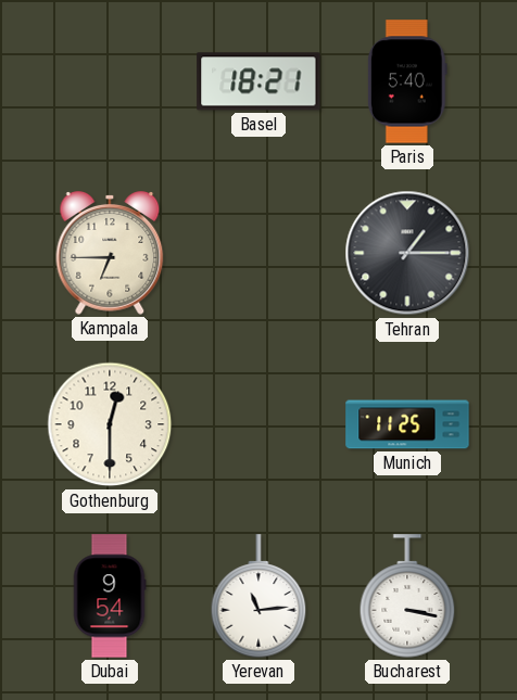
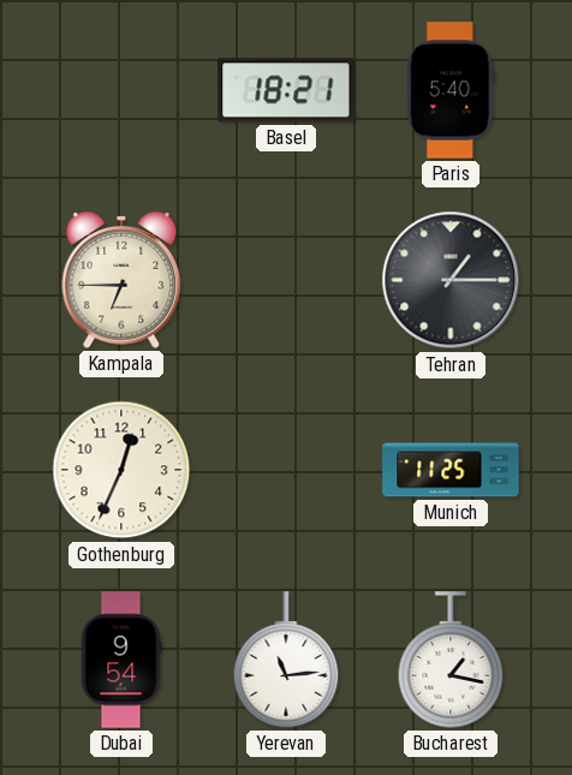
Gothenburg: 12:30 -> 12:34
Bucharest: 3:17 -> 1:17
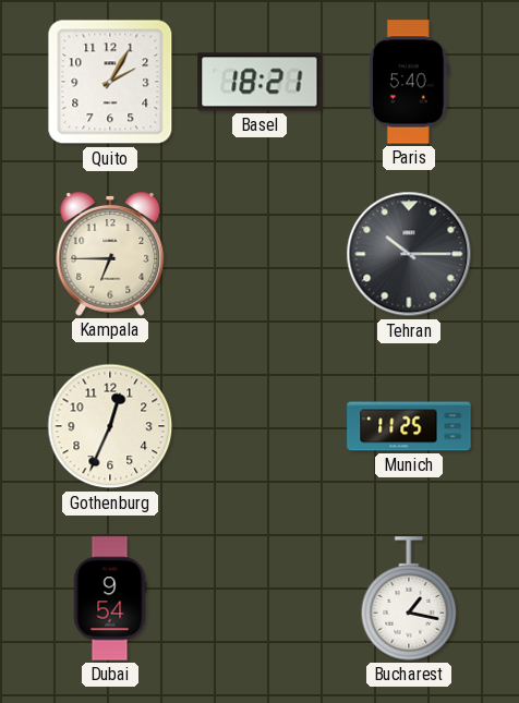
Quito: none -> 2:05
Tehran: 1:15 -> 10:15
Yerevan: 11:14 -> none
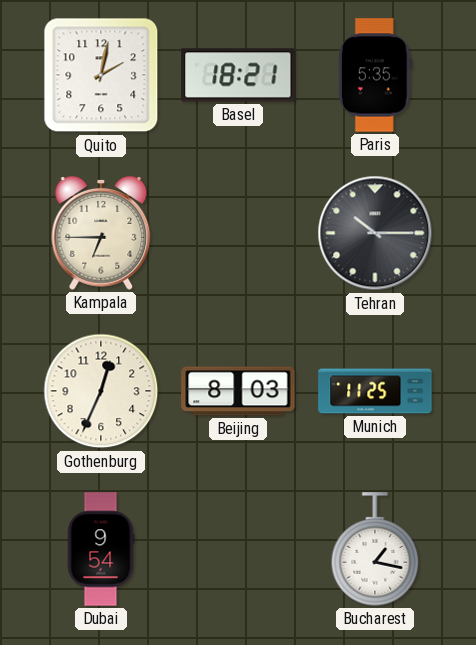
Quito: 2:05 -> 2:02
Paris: 5:40 -> 5:35
Beijing: none -> 8:03
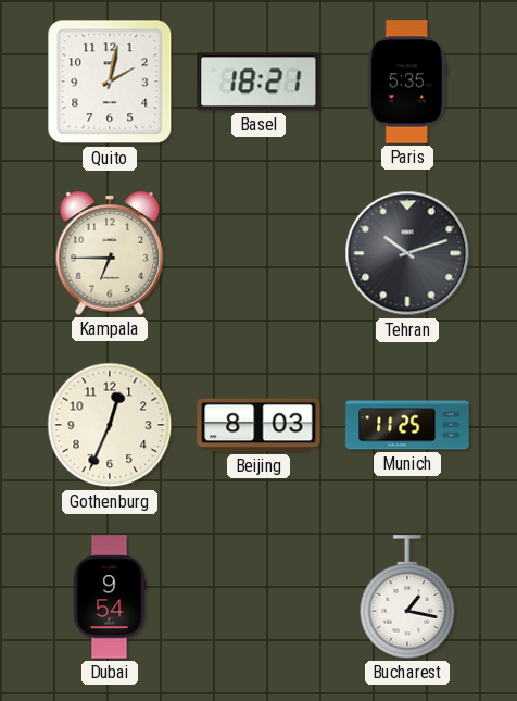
Tehran: 10:15 -> 10:12
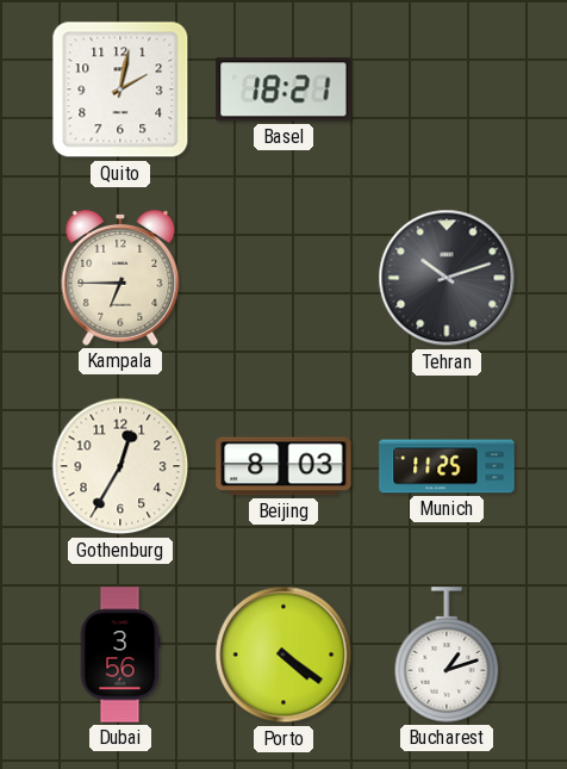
Paris: 5:35 -> none
Gothenburg: 12:34 -> 12:35
Dubai: 9:54 -> 3:56
Porto: none -> 4:21
Bucharest: 1:17 -> 1:12
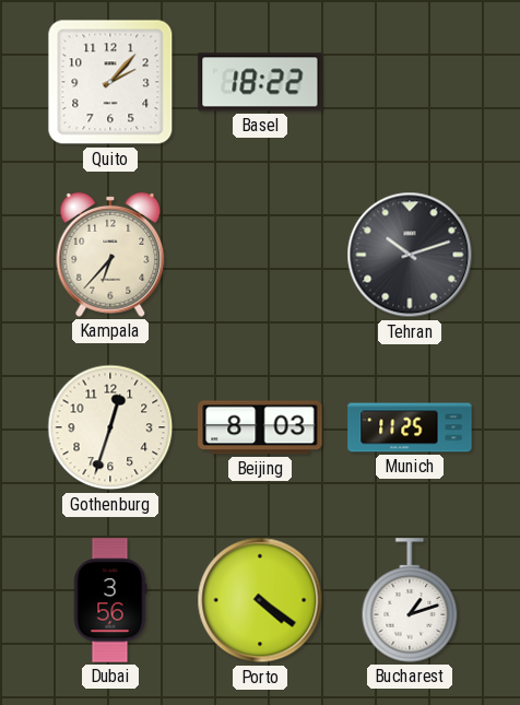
Quito: 2:02 -> 2:07
Basel: 18:21 -> 18:22
Kampala: 6:45 -> 6:37
Gothenburg: 12:35 -> 12:33
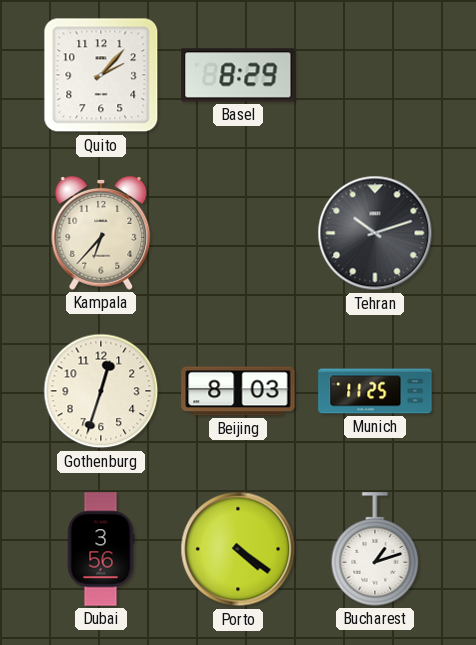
Basel: 18:22 -> 8:29
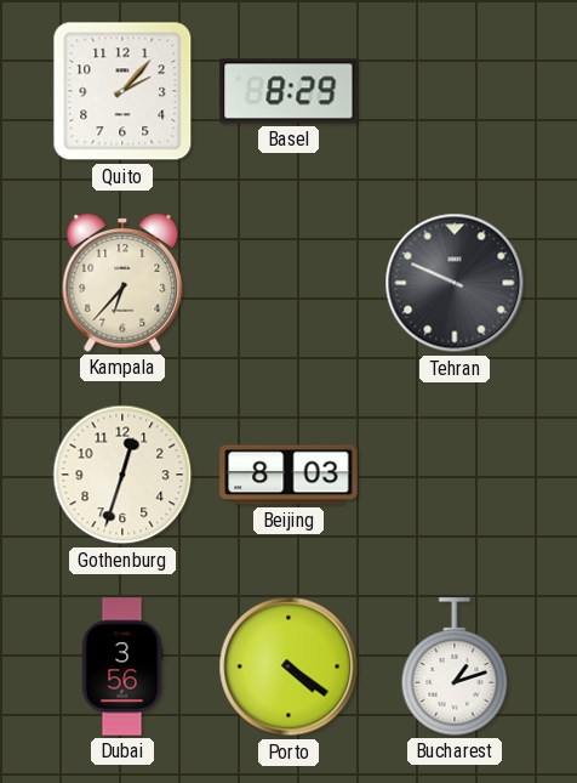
Tehran: 10:12 -> 9:49
Munich: 11:25 -> none
